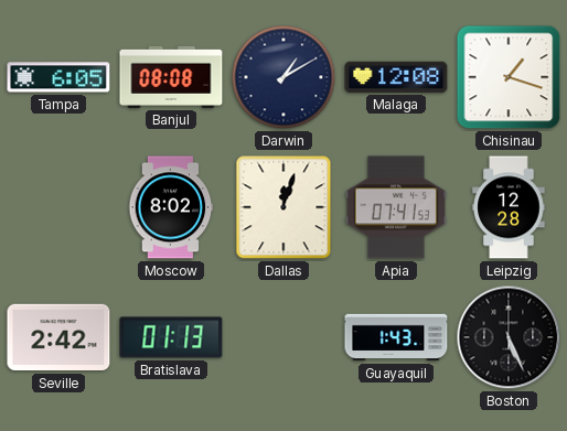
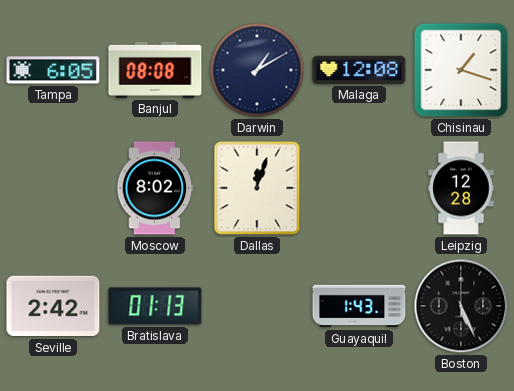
Apia: 07:41 -> none
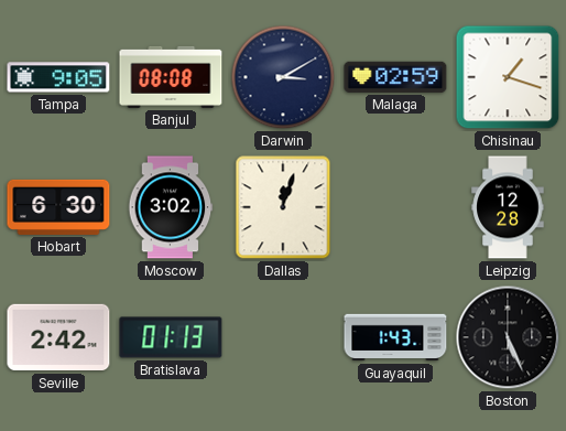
Tampa: 6:05 -> 9:05
Darwin: 1:10 -> 3:10
Malaga: 12:08 -> 02:59
Hobart: none -> 6:30
Moscow: 8:02 -> 3:02
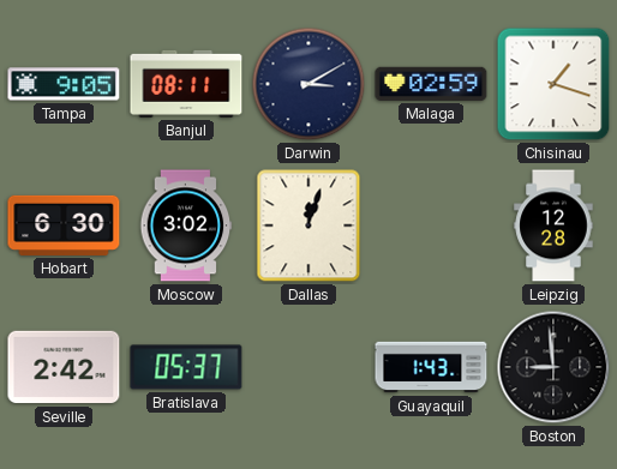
Banjul: 08:08 -> 08:11
Bratislava: 01:13 -> 05:37
Boston: 5:26 -> 8:59
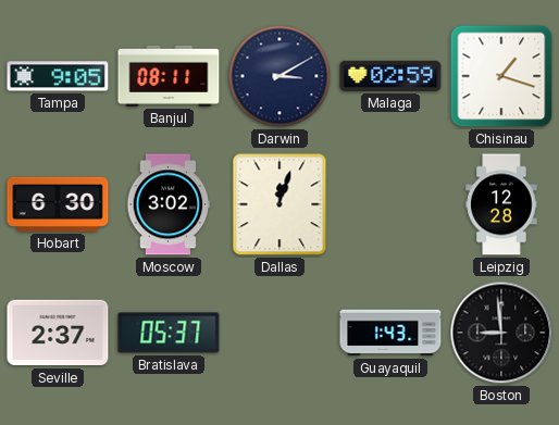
Seville: 2:42 -> 2:37
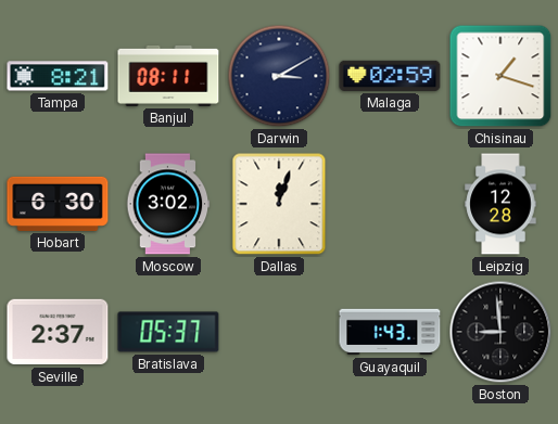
Tampa: 9:05 -> 8:21
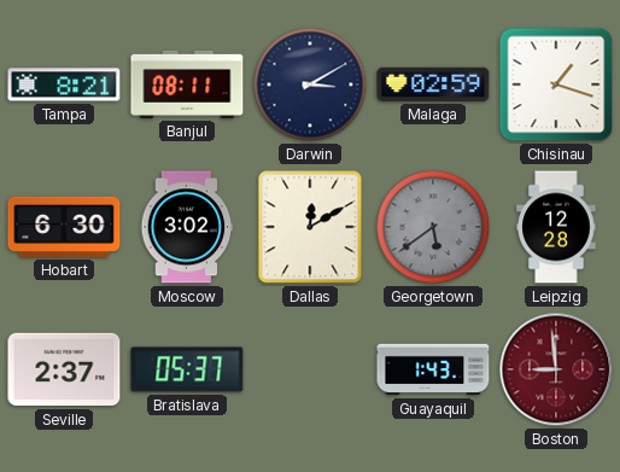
Dallas: 12:03 -> 12:10
Georgetown: none -> 5:39
Boston dial: black -> burgundy
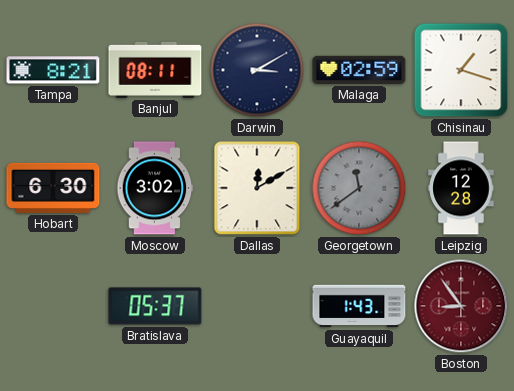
Georgetown: 5:39 -> 11:39
Seville: 2:37 -> none
Boston: 8:59 -> 8:54
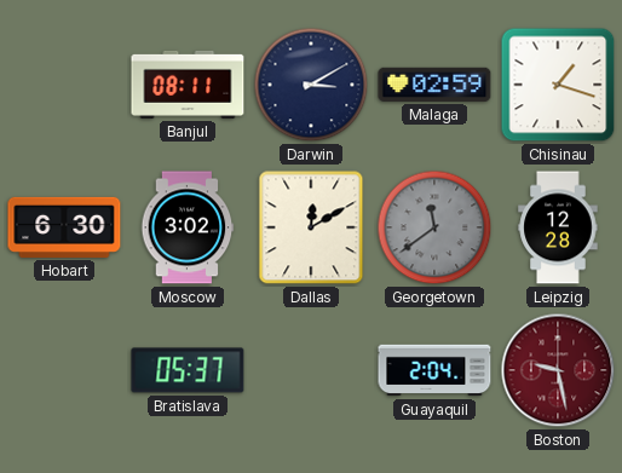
Tampa: 8:21 -> none
Guayaquil: 1:43 -> 2:04
Boston: 8:54 -> 9:28
